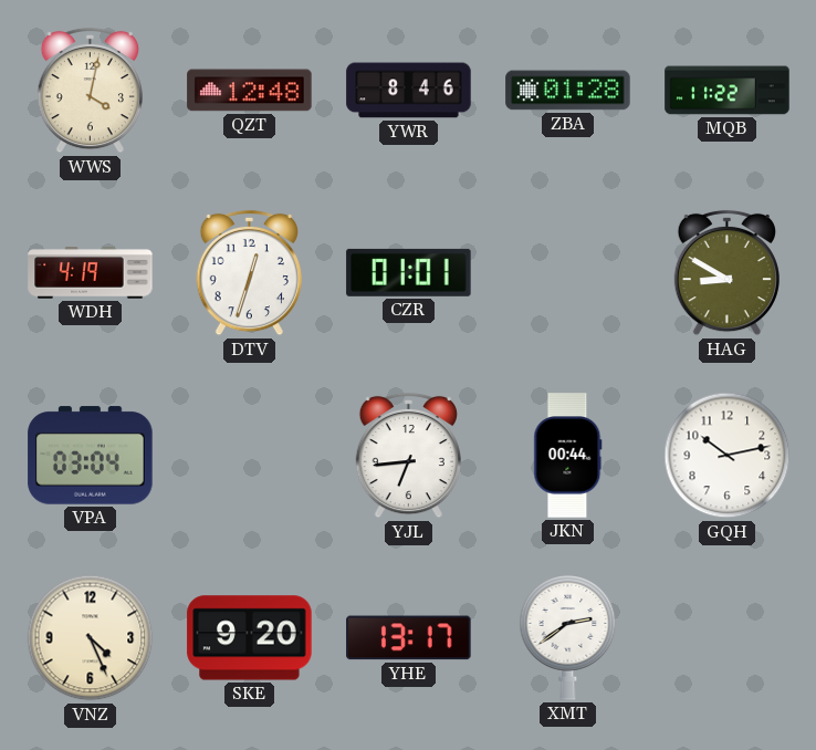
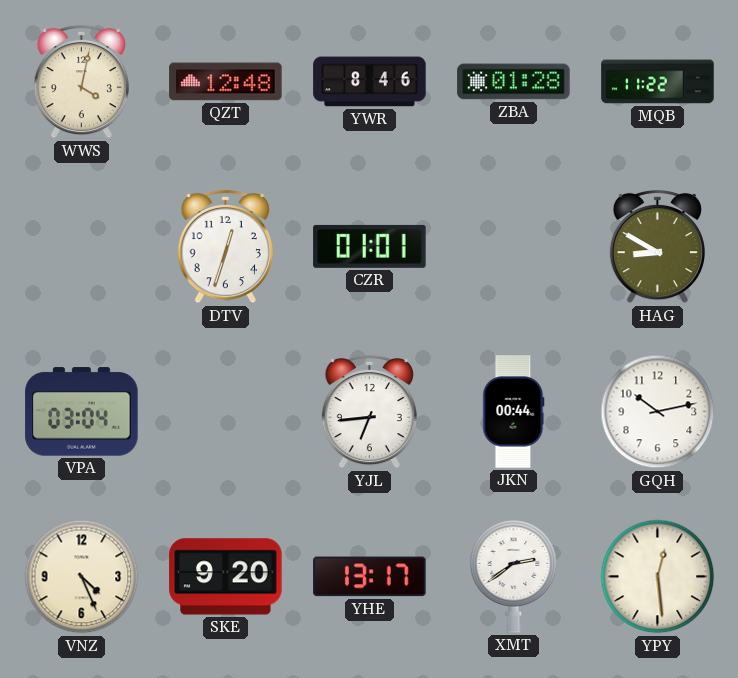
WDH: 4:19 -> none
YPY: none -> 12:29
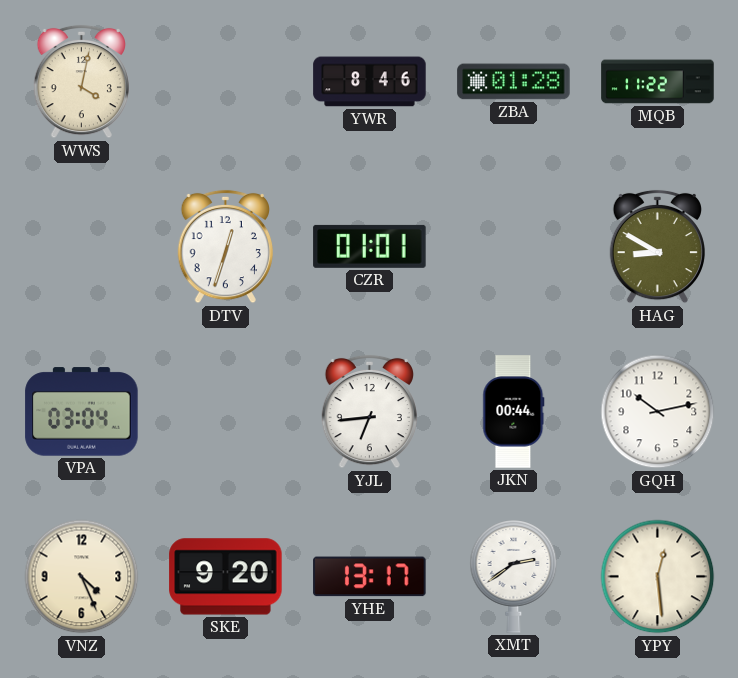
QZT: 12:48 -> none
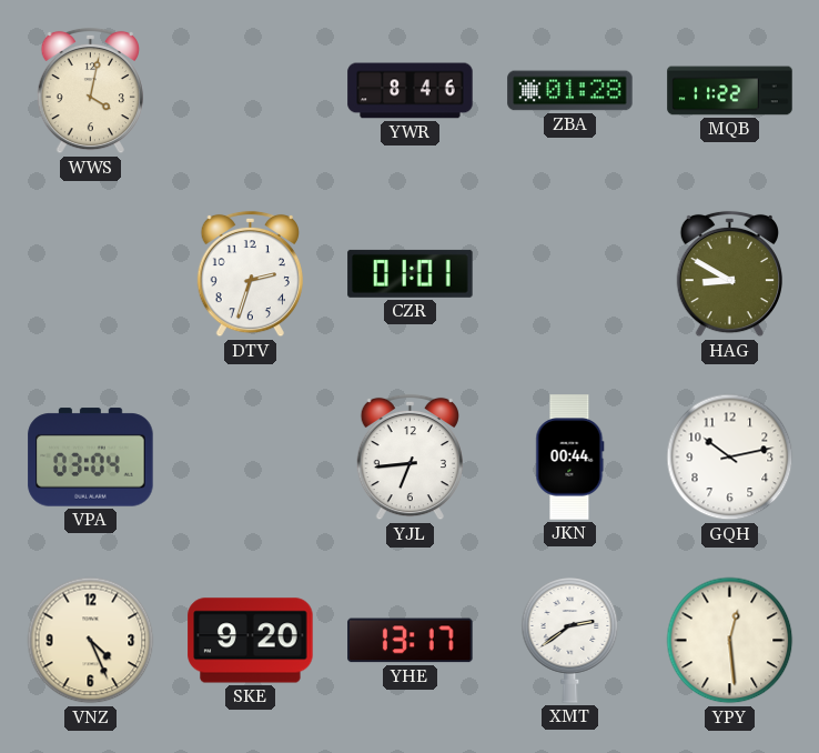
DTV: 12:33 -> 2:33
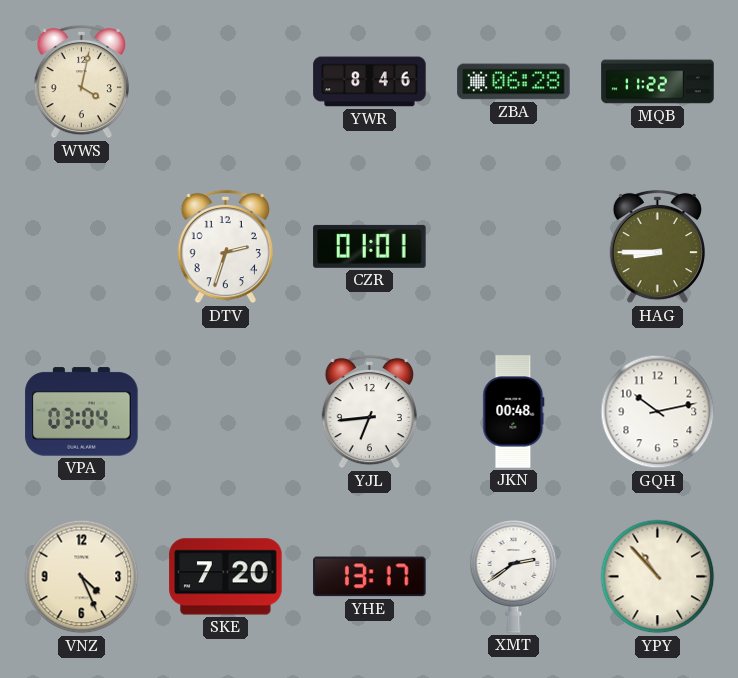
ZBA: 01:28 -> 06:28
HAG: 8:50 -> 8:45
JKN: 00:44 -> 00:48
SKE: 9:20 -> 7:20
YPY: 12:29 -> 10:53
